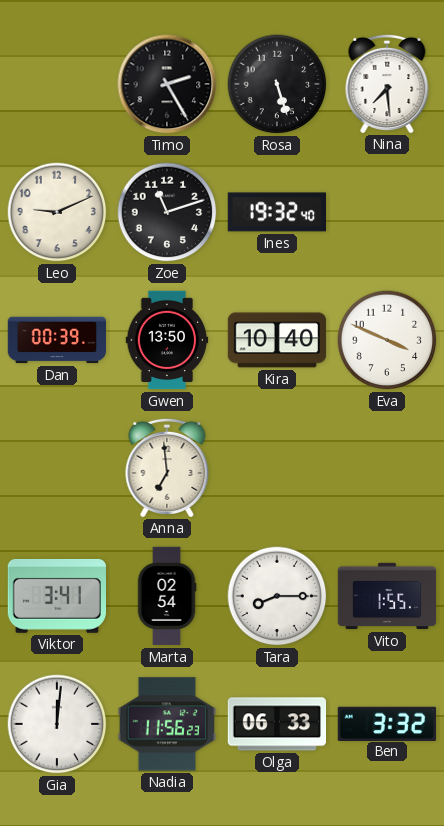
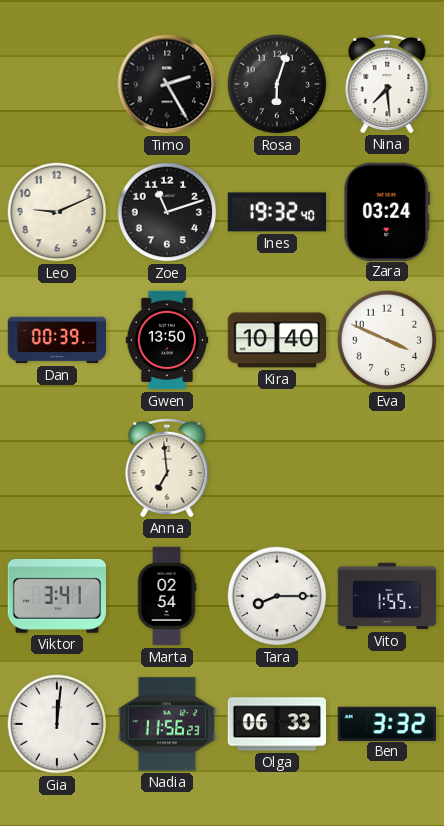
Rosa: 5:27 -> 6:03
Zara: none -> 03:24
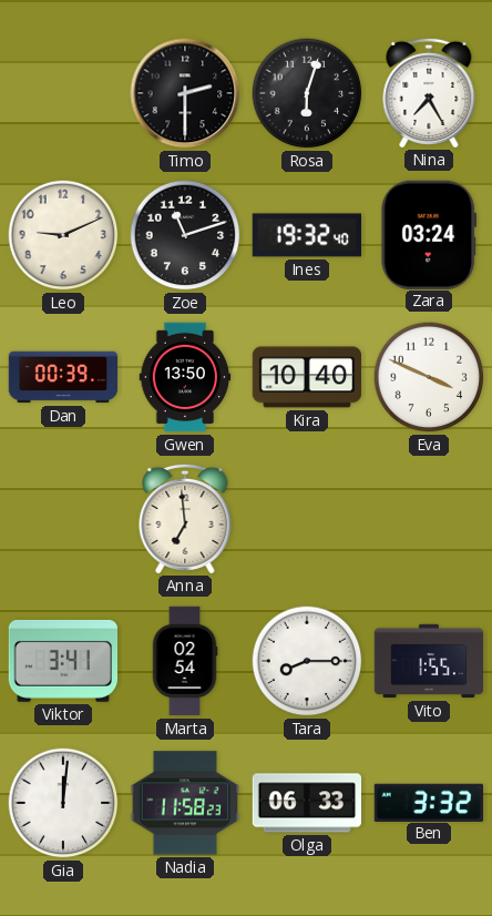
Timo: 2:25 -> 2:30
Nina: 7:29 -> 7:25
Nadia: 11:56 -> 11:58
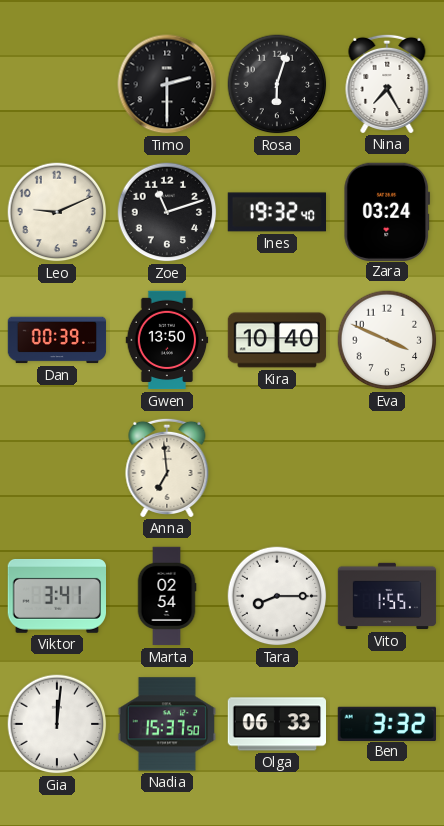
Nadia: 11:58 -> 15:37
